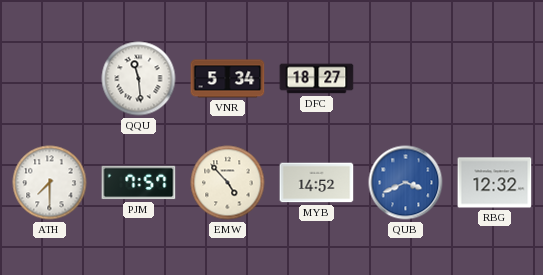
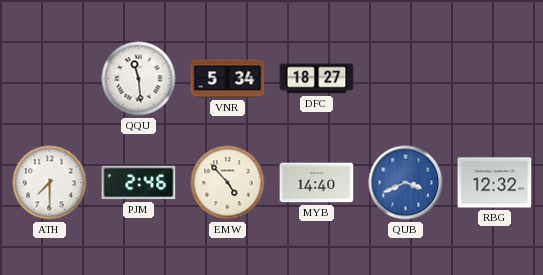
PJM: 7:57 -> 2:46
MYB: 14:52 -> 14:40
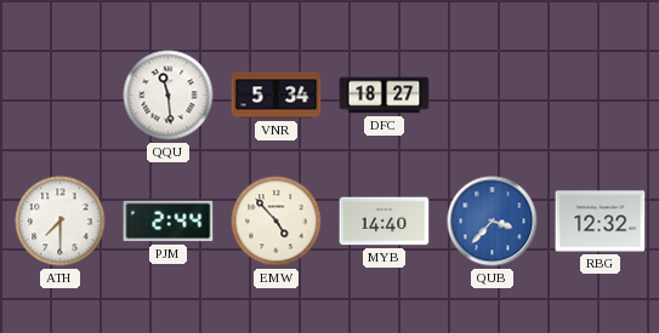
PJM: 2:46 -> 2:44
QUB: 3:41 -> 3:37
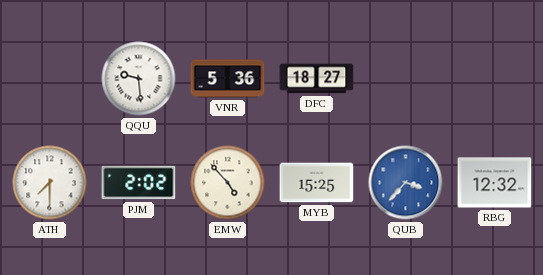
QQU: 11:29 -> 9:29
VNR: 5:34 -> 5:36
PJM: 2:44 -> 2:02
MYB: 14:40 -> 15:25
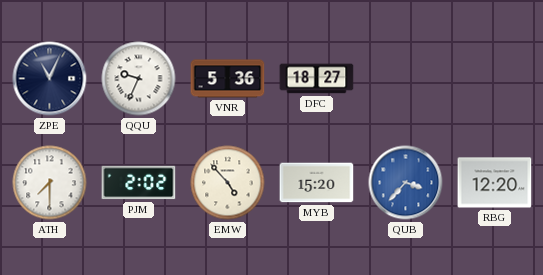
ZPE: none -> 11:04
QQU: 9:29 -> 9:34
MYB: 15:25 -> 15:20
RBG: 12:32 -> 12:20
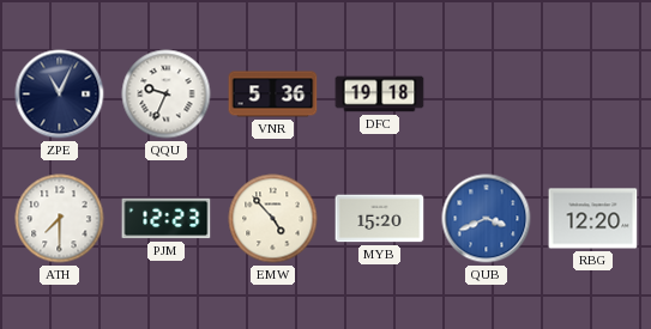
DFC: 18:27 -> 19:18
PJM: 2:02 -> 12:23
QUB: 3:37 -> 3:41
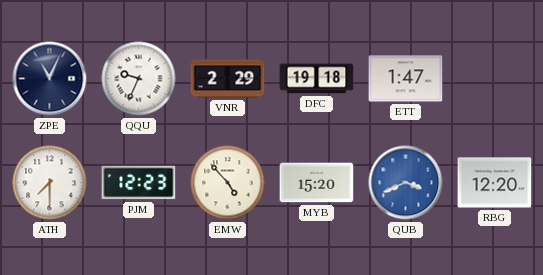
VNR: 5:36 -> 2:29
ETT: none -> 1:47
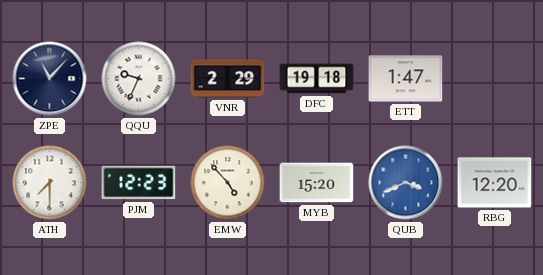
ZPE: 11:04 -> 11:07
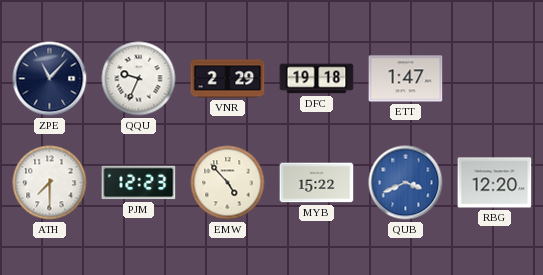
MYB: 15:20 -> 15:22
